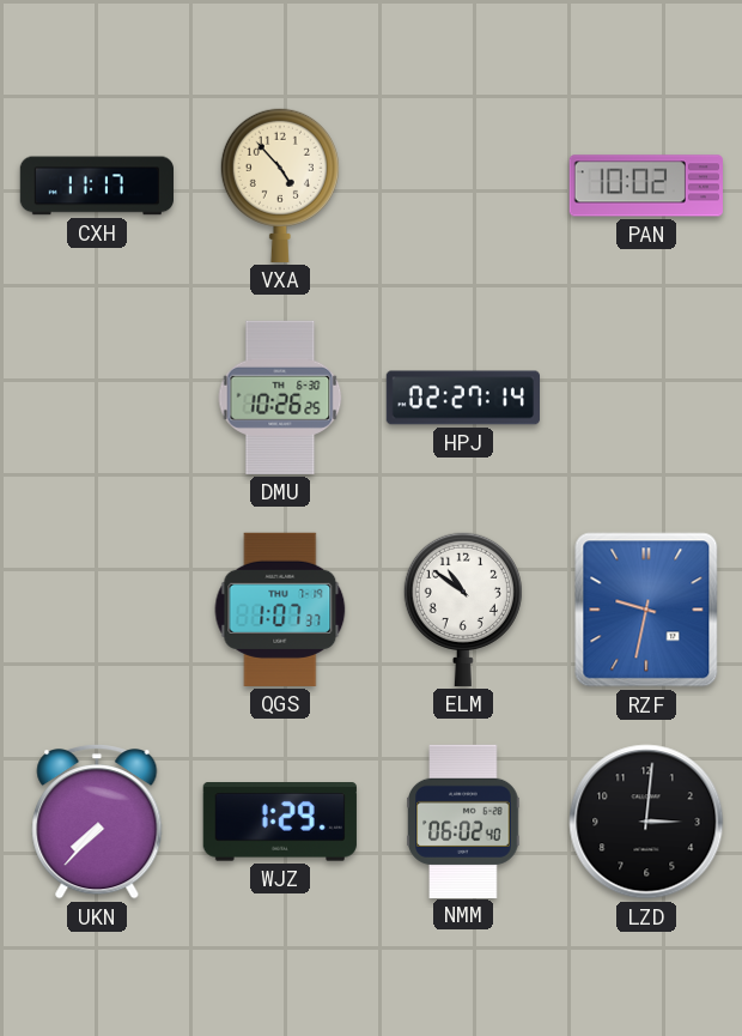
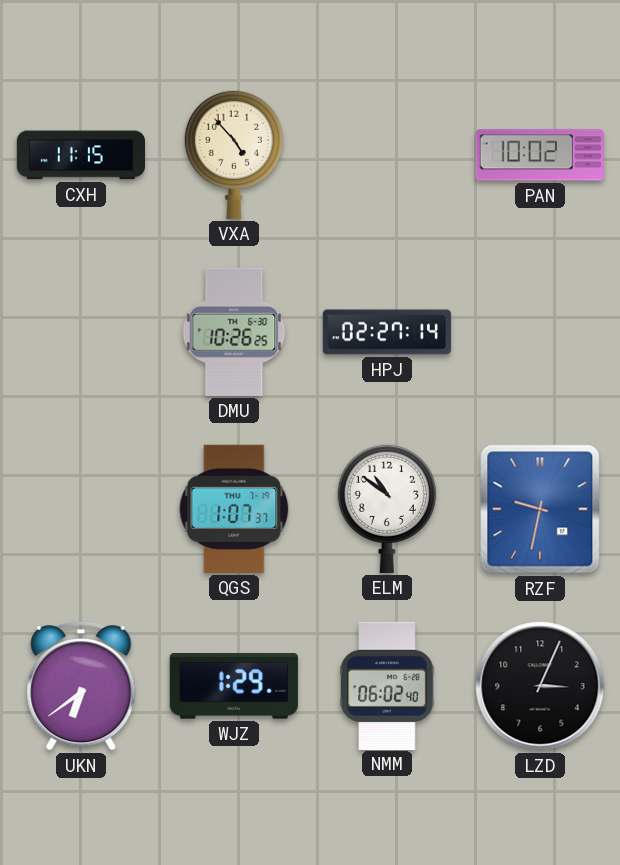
CXH: 11:17 -> 11:15
UKN: 7:37 -> 6:39
LZD: 3:01 -> 3:04
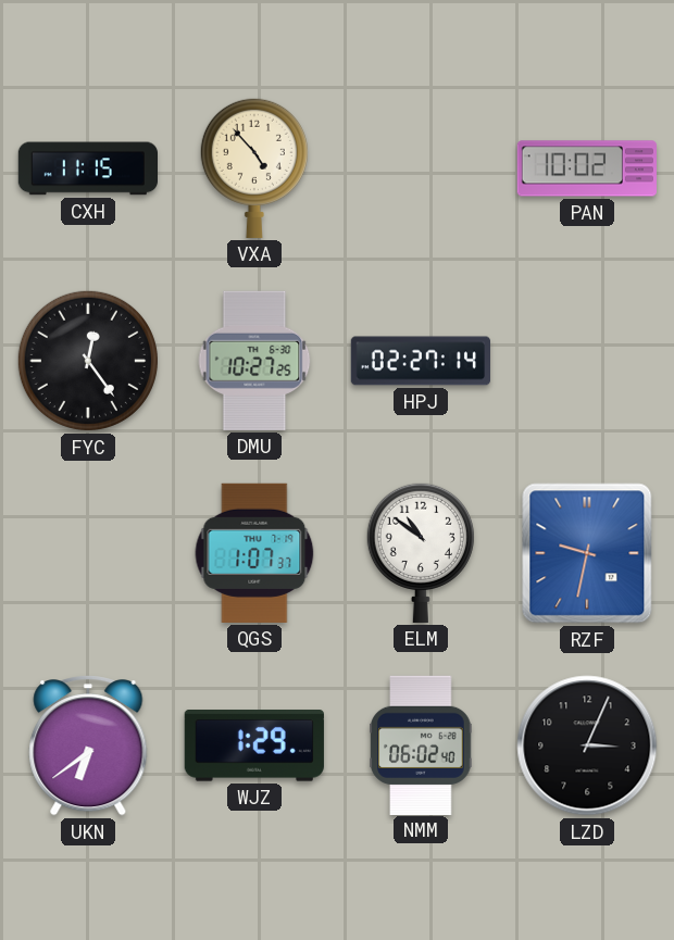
FYC: none -> 12:24
DMU: 10:26 -> 10:27
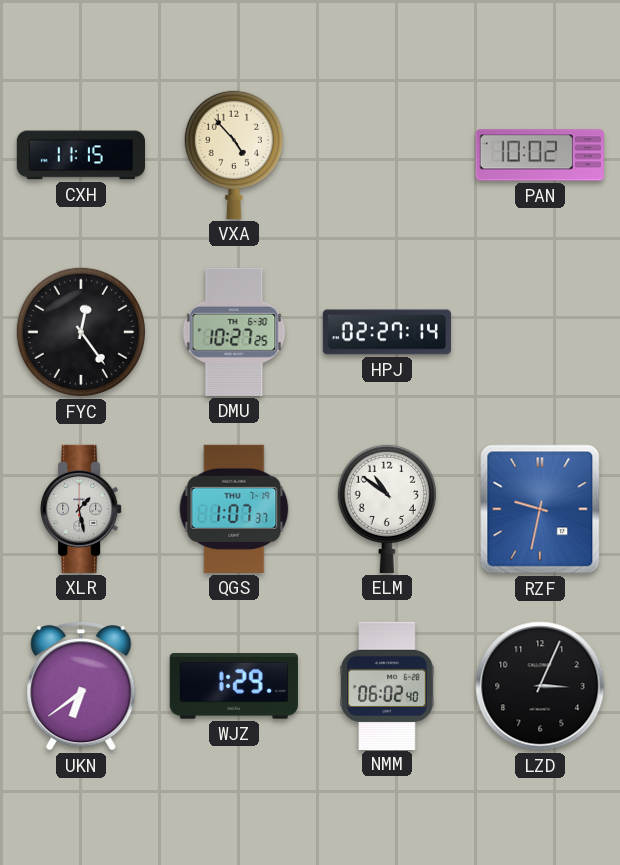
XLR: none -> 1:28
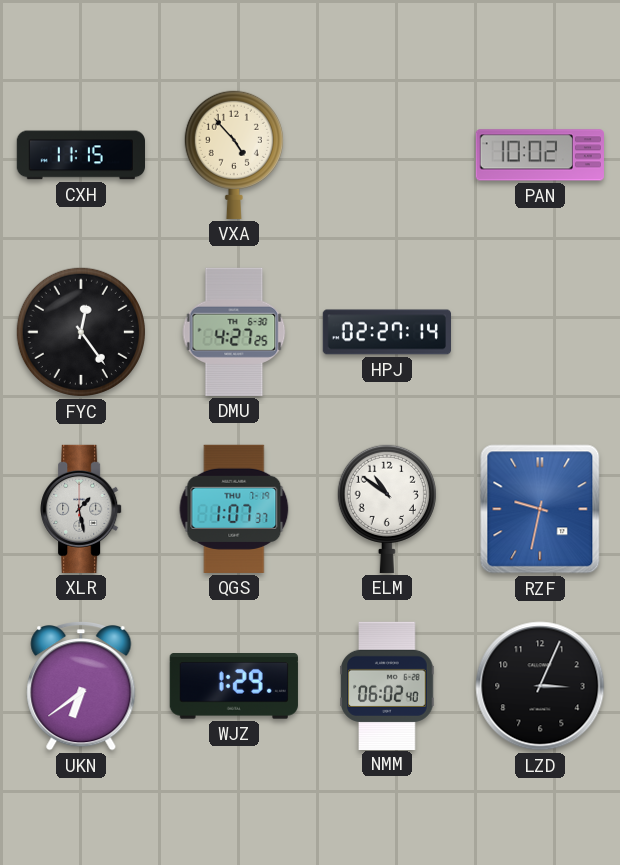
DMU: 10:27 -> 4:27
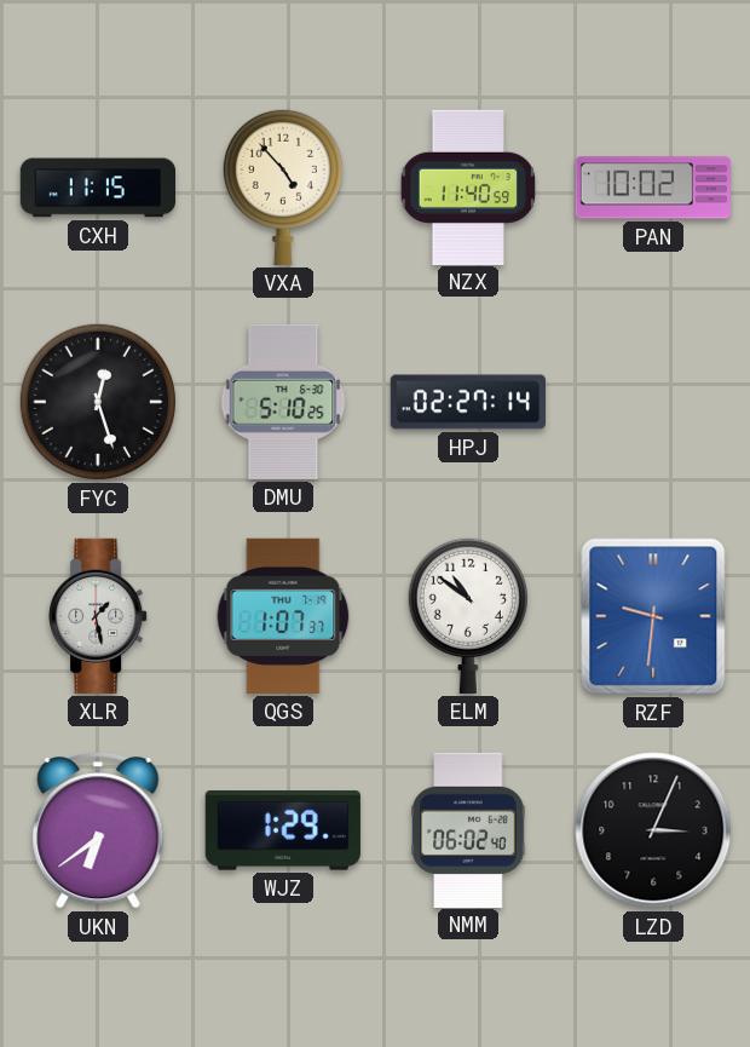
NZX: none -> 11:40
FYC: 12:24 -> 12:27
DMU: 4:27 -> 5:10
RZF: 9:32 -> 9:31
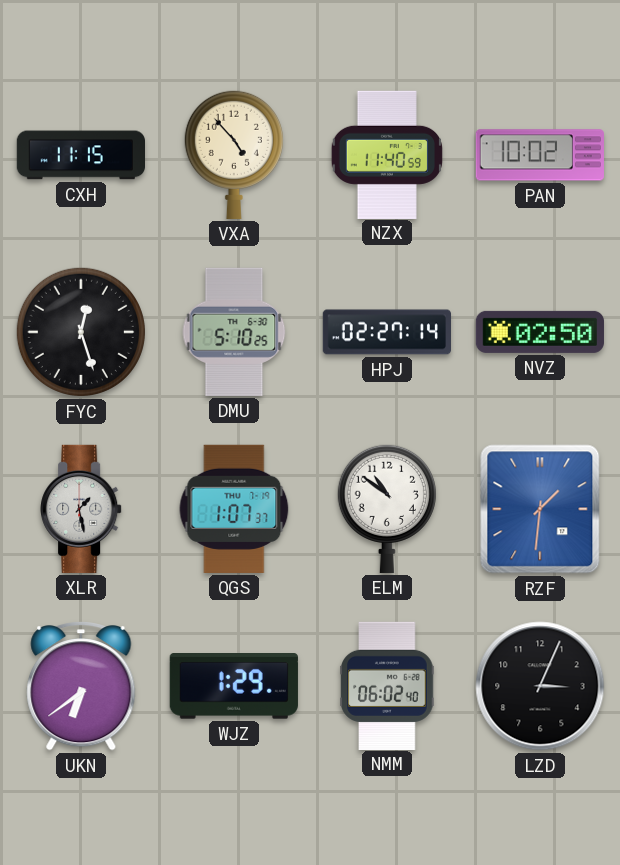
NVZ: none -> 02:50
RZF: 9:31 -> 1:31
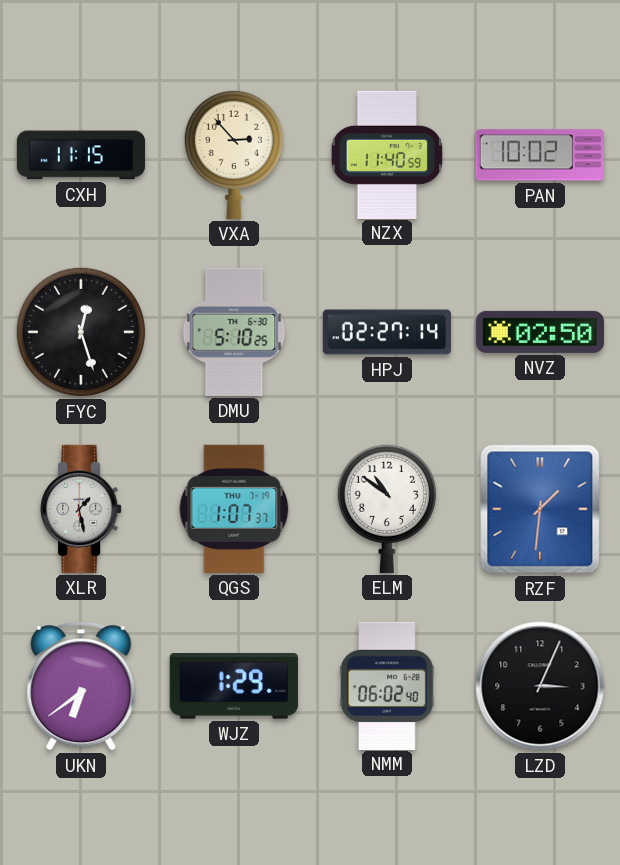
VXA: 4:53 -> 2:53
